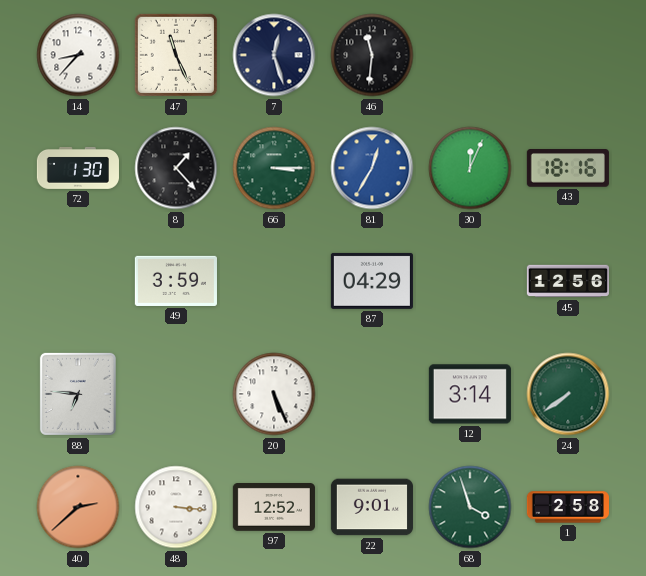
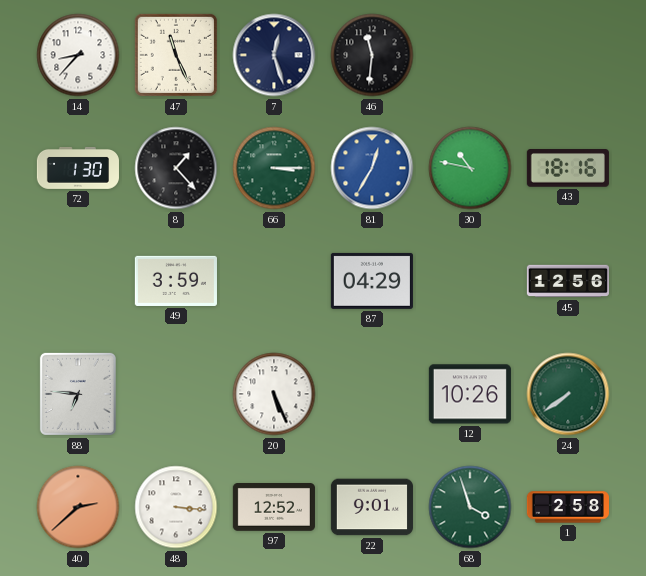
30: 12:04 -> 10:47
12: 3:14 -> 10:26
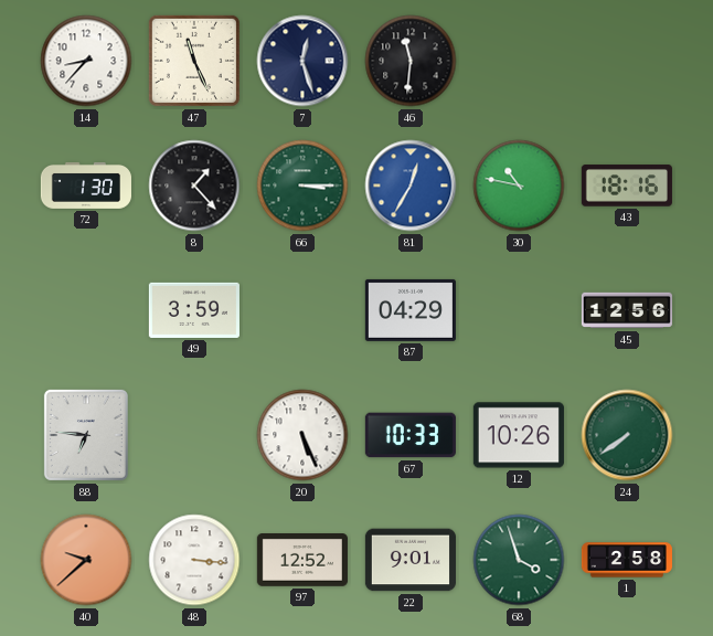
67: none -> 10:33
40: 2:38 -> 9:38
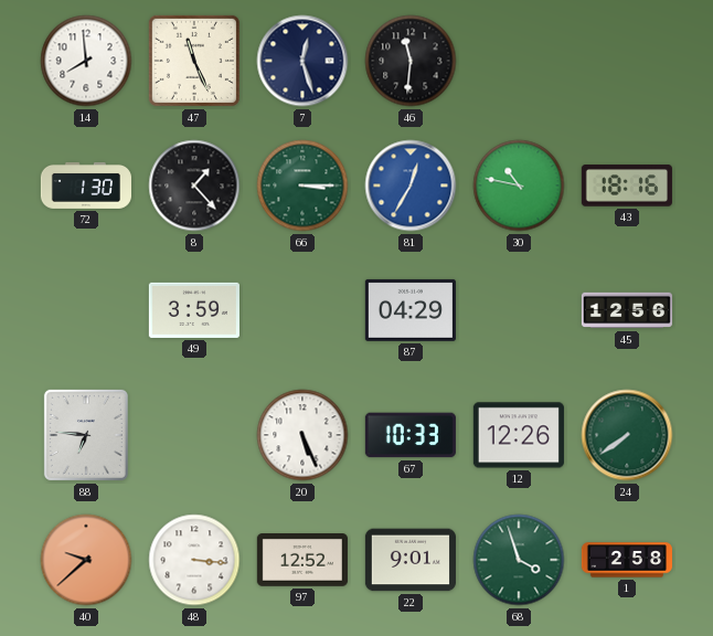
14: 8:37 -> 7:59
12: 10:26 -> 12:26
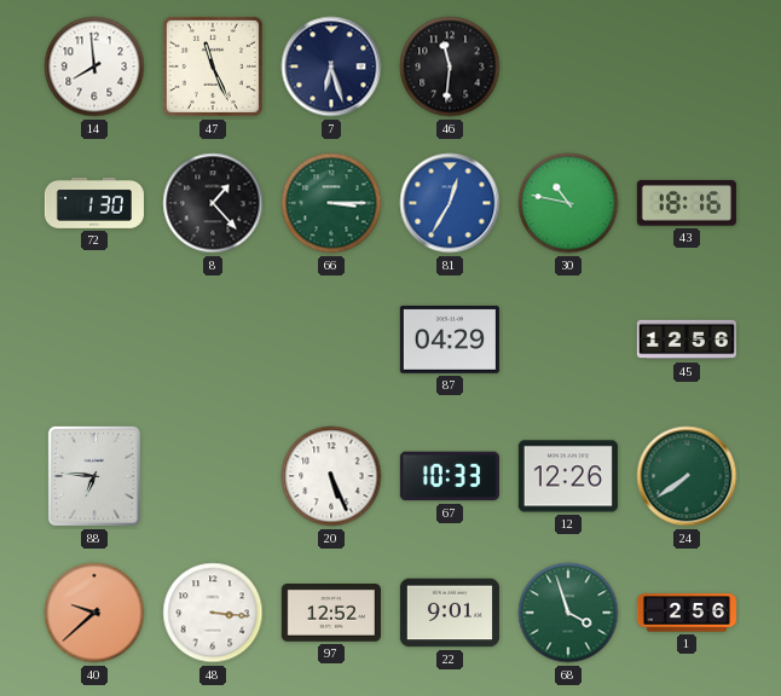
7: 12:27 -> 6:27
49: 3:59 -> none
1: 2:58 -> 2:56
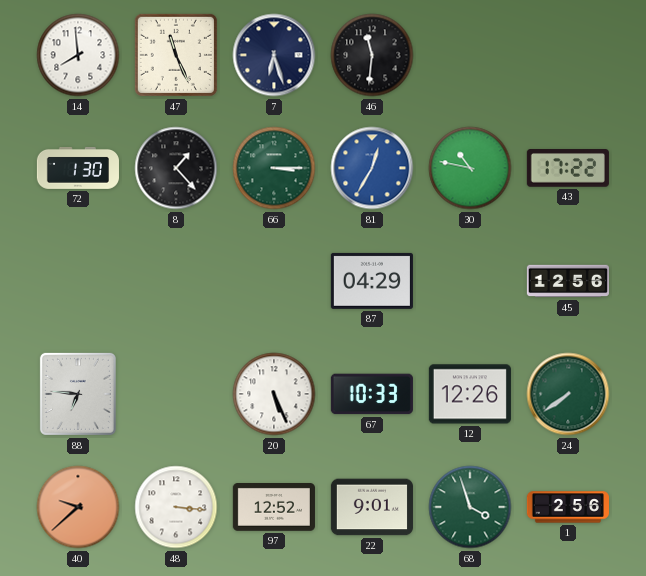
43: 18:16 -> 17:22
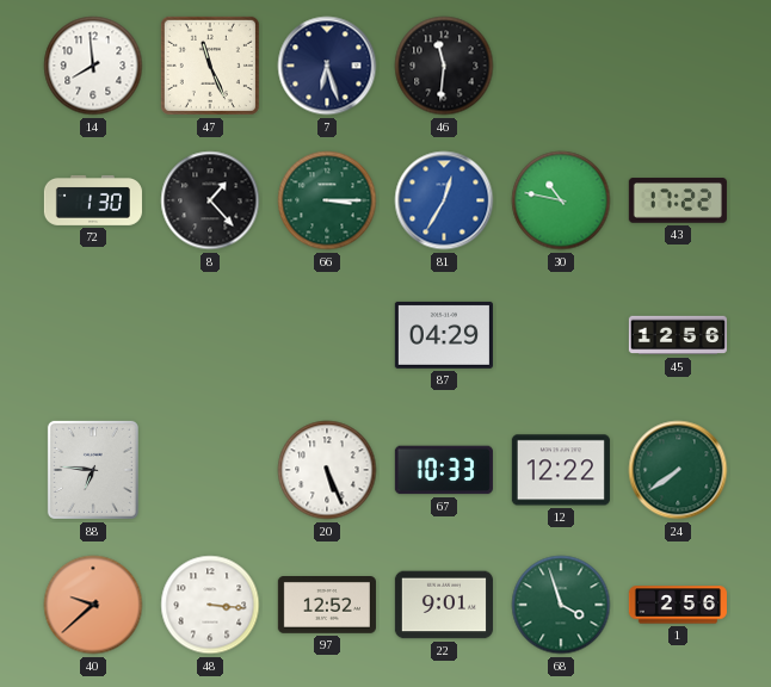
12: 12:26 -> 12:22
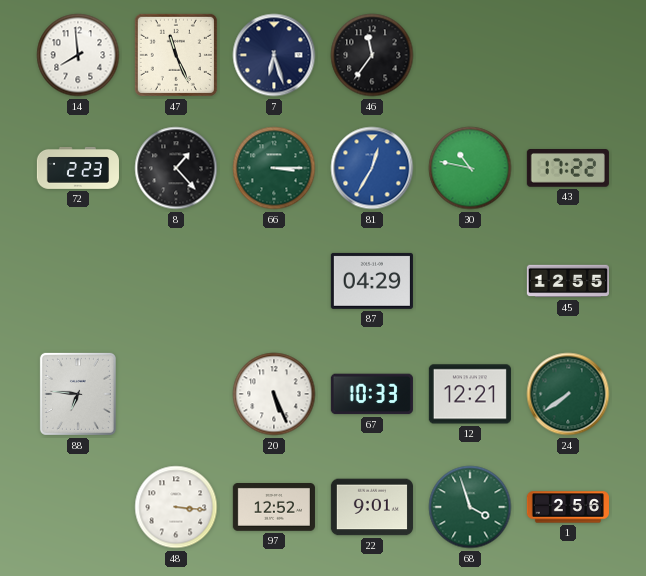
46: 11:31 -> 11:36
72: 1:30 -> 2:23
45: 12:56 -> 12:55
12: 12:22 -> 12:21
40: 9:38 -> none
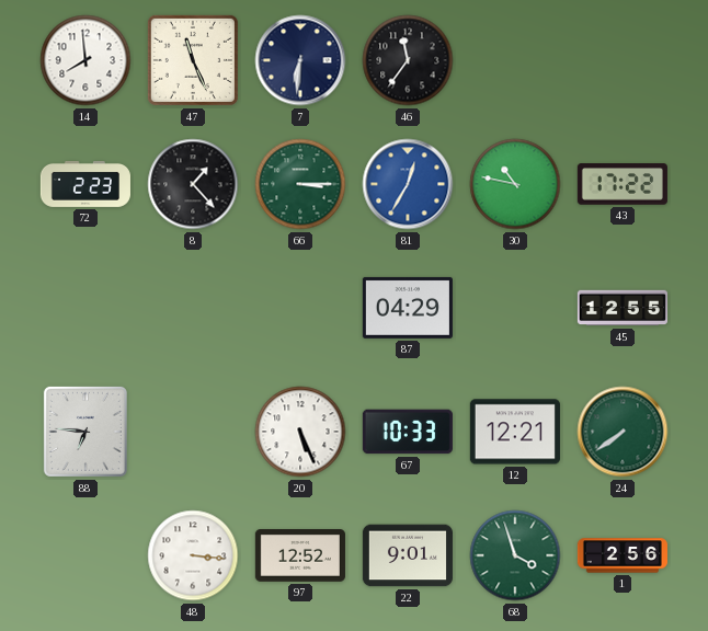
7: 6:27 -> 6:31
